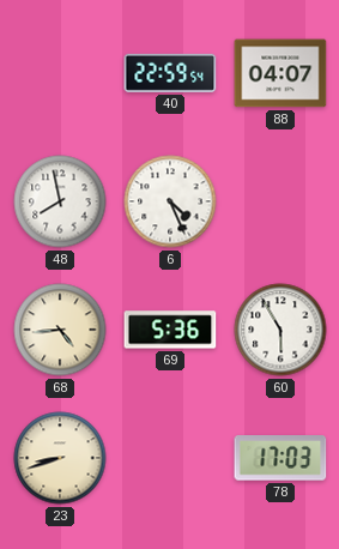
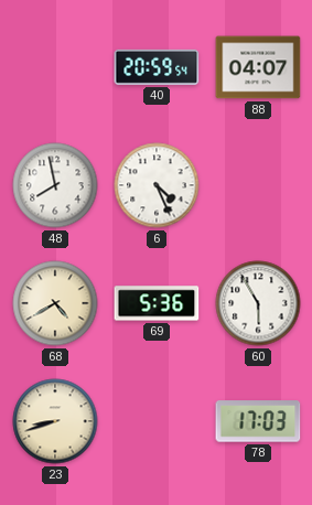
40: 22:59 -> 20:59
68: 4:44 -> 4:40
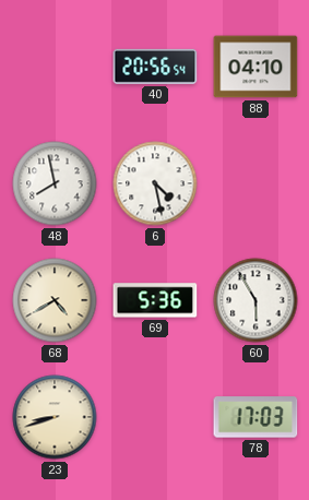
40: 20:59 -> 20:56
88: 04:07 -> 04:10
6: 4:26 -> 4:28
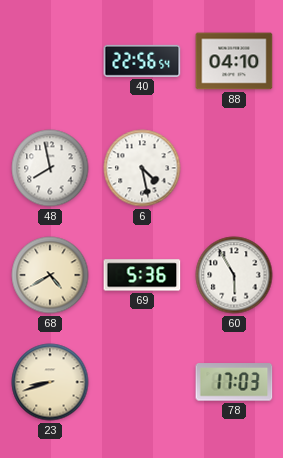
40: 20:56 -> 22:56
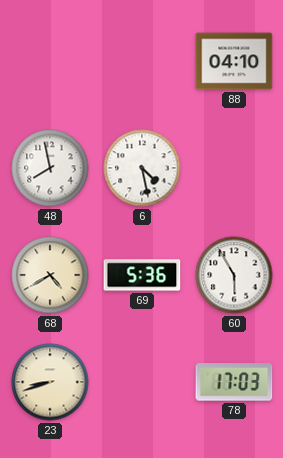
40: 22:56 -> none
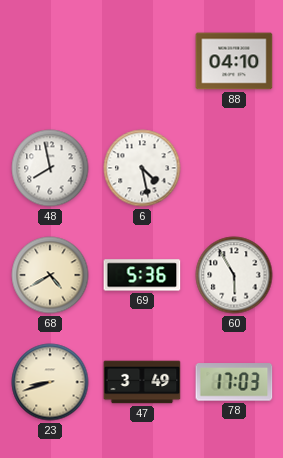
47: none -> 3:49
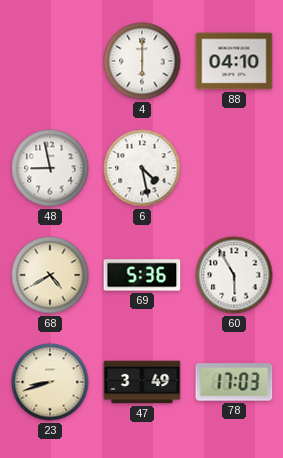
4: none -> 6:00
48: 7:58 -> 8:58
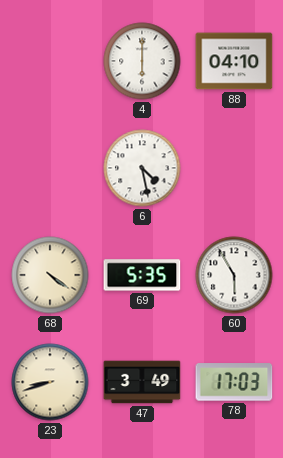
48: 8:58 -> none
68: 4:40 -> 4:21
69: 5:36 -> 5:35
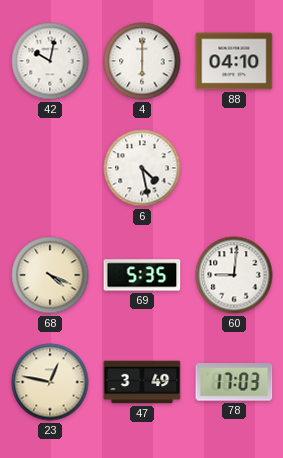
42: none -> 10:02
68: 4:21 -> 4:19
60: 5:55 -> 9:01
23: 8:42 -> 12:47
